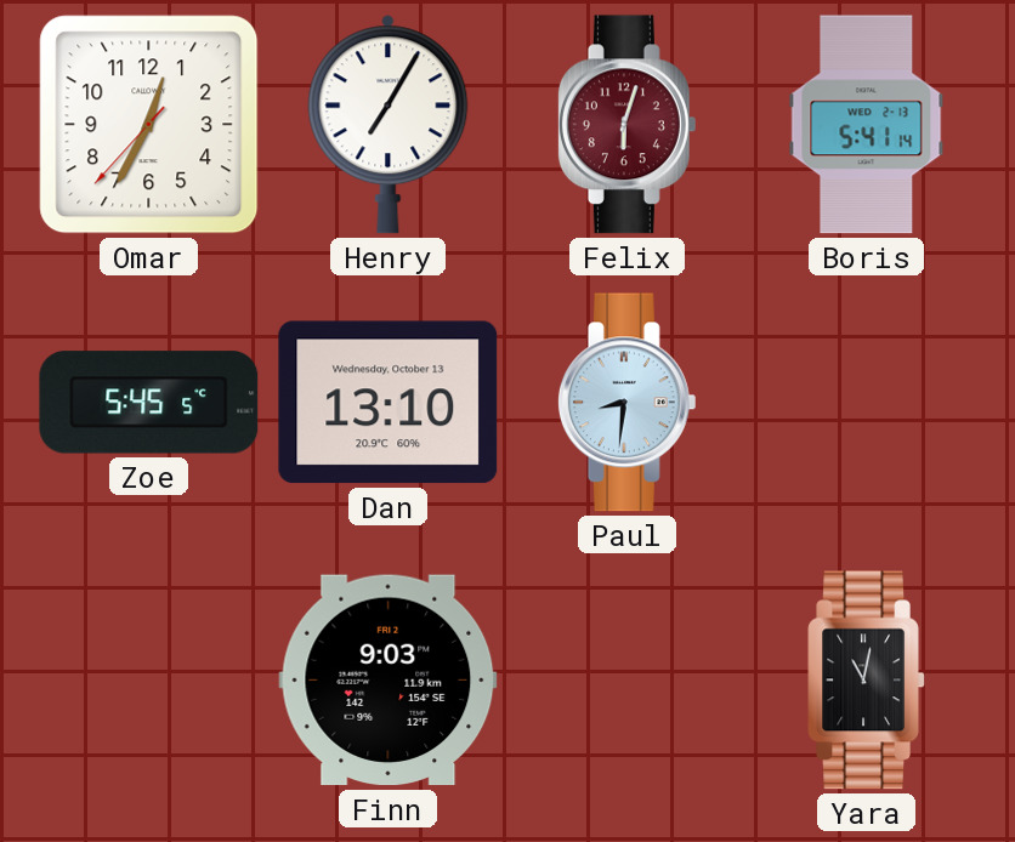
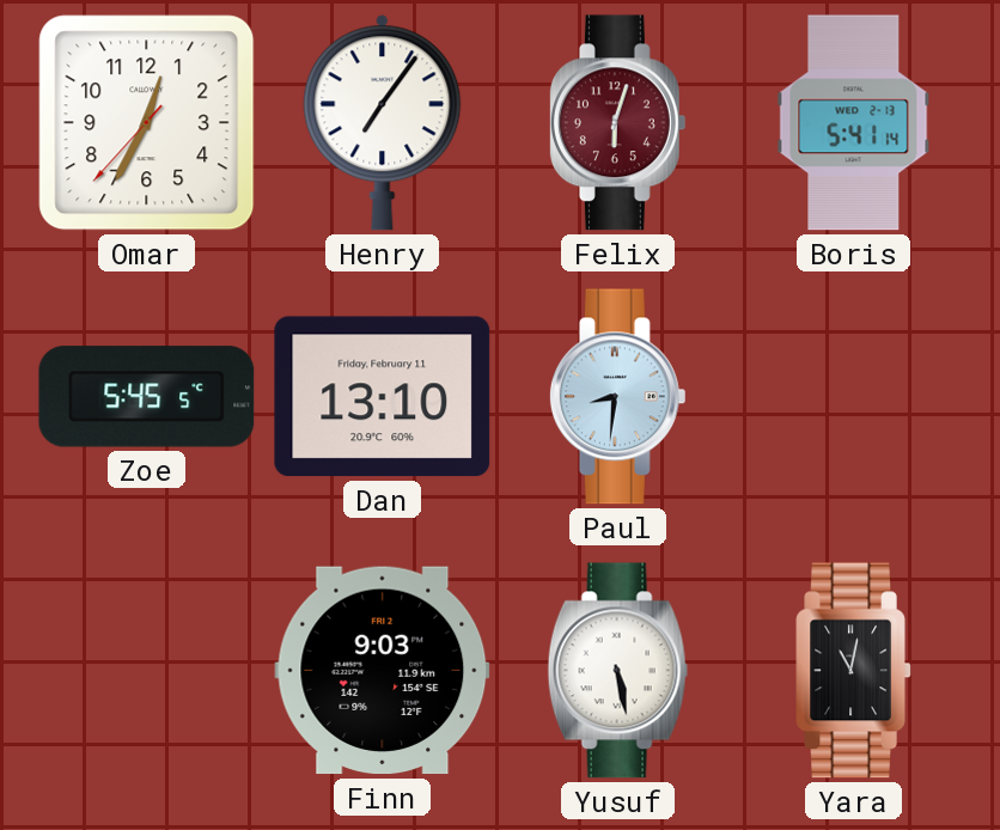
Henry: 7:05 -> 7:06
Dan date: Wednesday, October 13 -> Friday, February 11
Yusuf: none -> 5:28
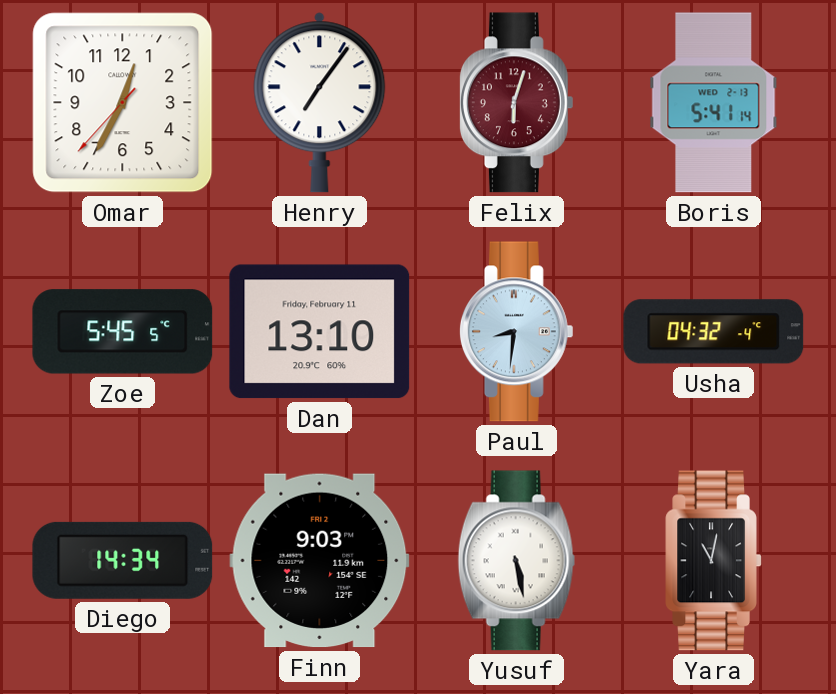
Usha: none -> 04:32
Diego: none -> 14:34
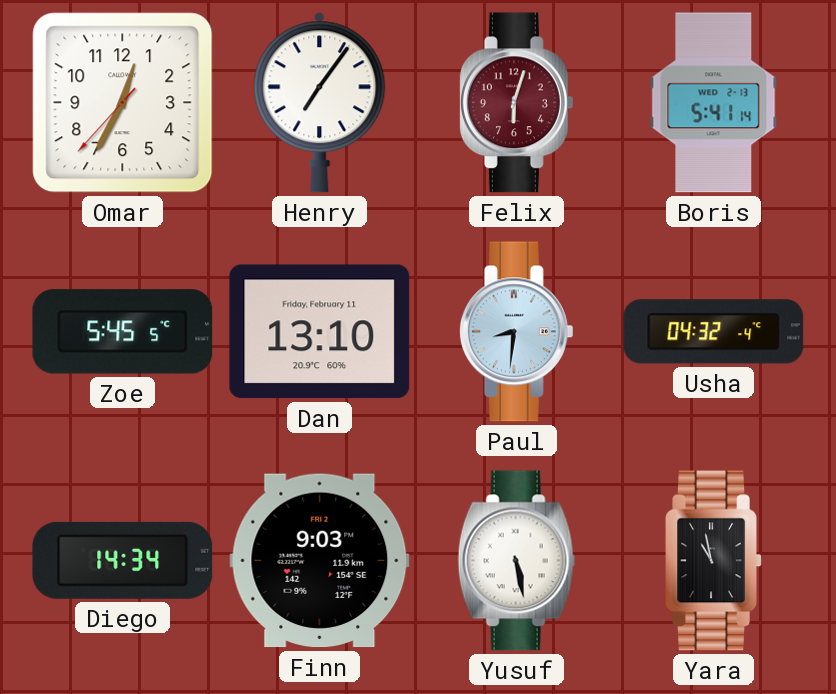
Yara: 11:02 -> 10:58
